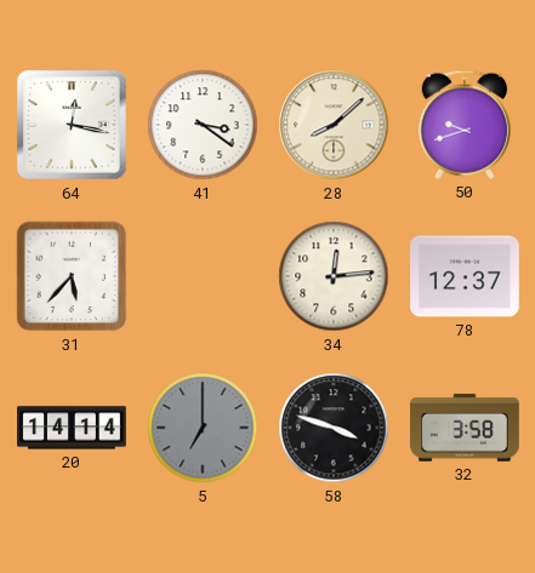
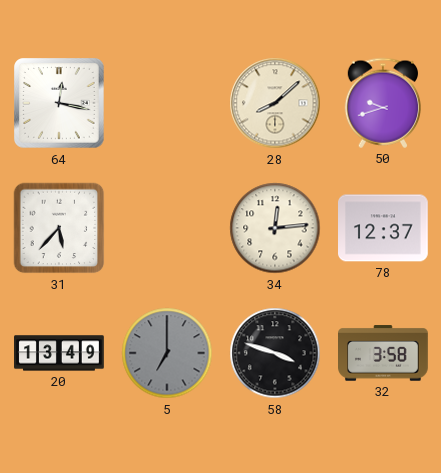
41: 3:21 -> none
20: 14:14 -> 13:49
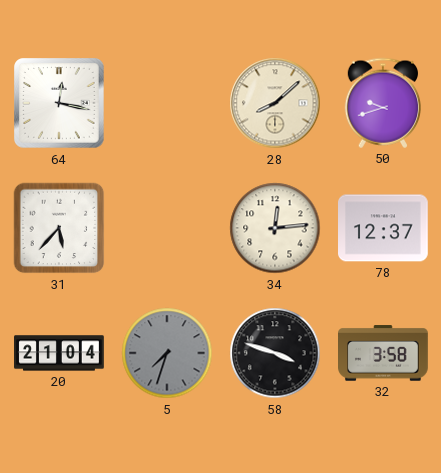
20: 13:49 -> 21:04
5: 7:00 -> 7:33
